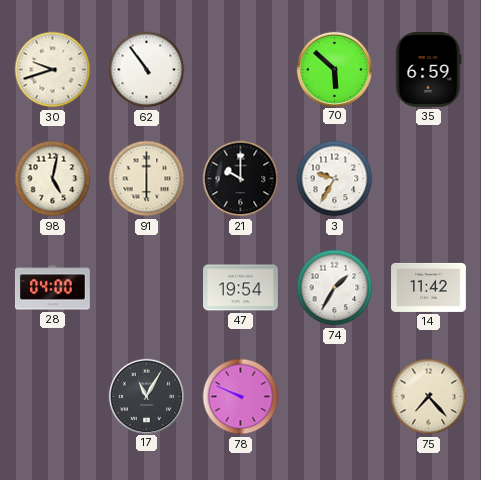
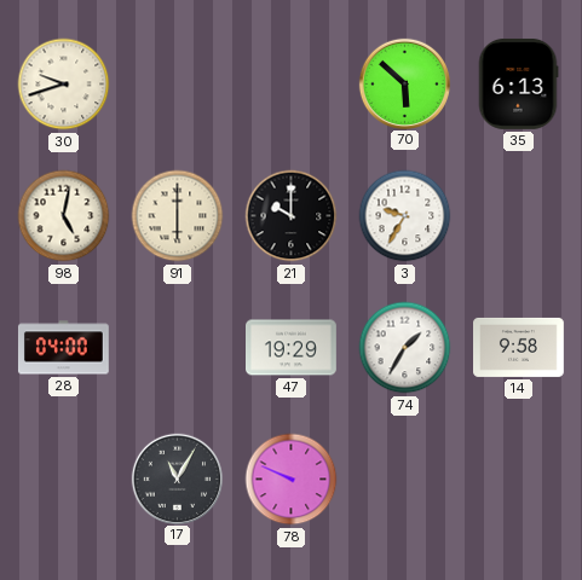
62: 10:54 -> none
35: 6:59 -> 6:13
47: 19:54 -> 19:29
14: 11:42 -> 9:58
75: 7:23 -> none
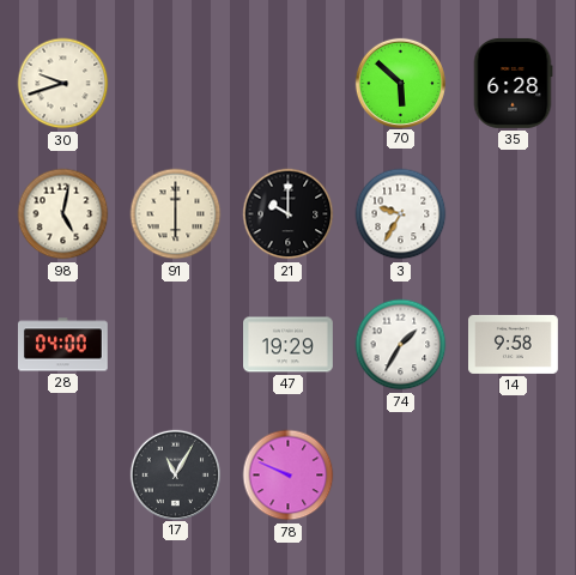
35: 6:13 -> 6:28
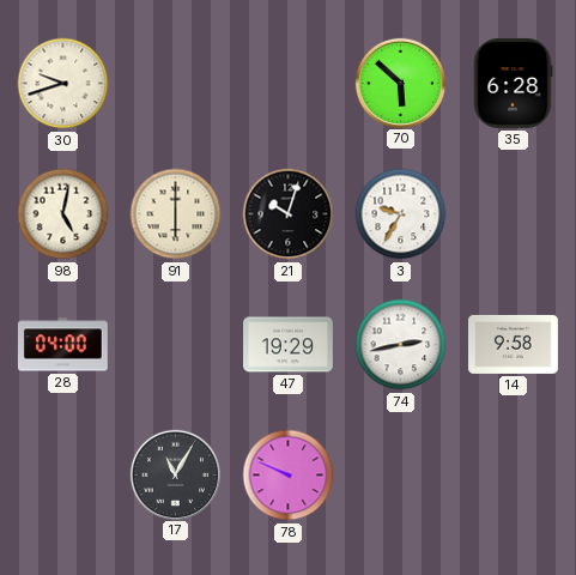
21: 10:00 -> 10:03
74: 1:35 -> 2:43
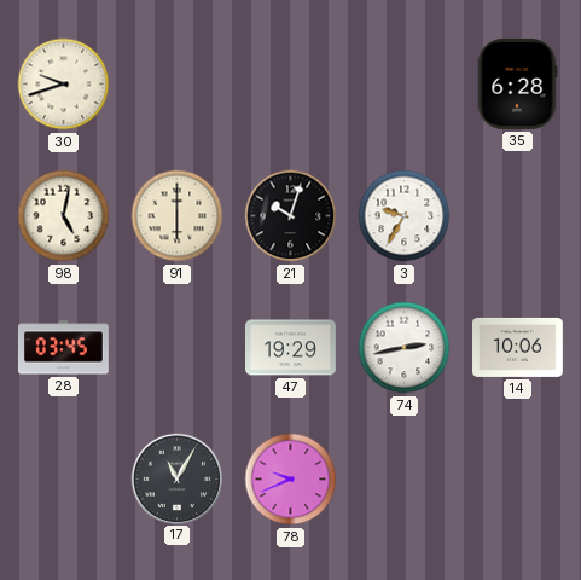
70: 5:52 -> none
28: 04:00 -> 03:45
14: 9:58 -> 10:06
78: 9:49 -> 9:41
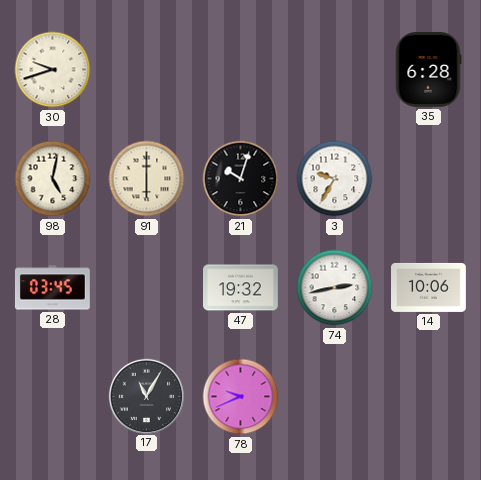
47: 19:29 -> 19:32
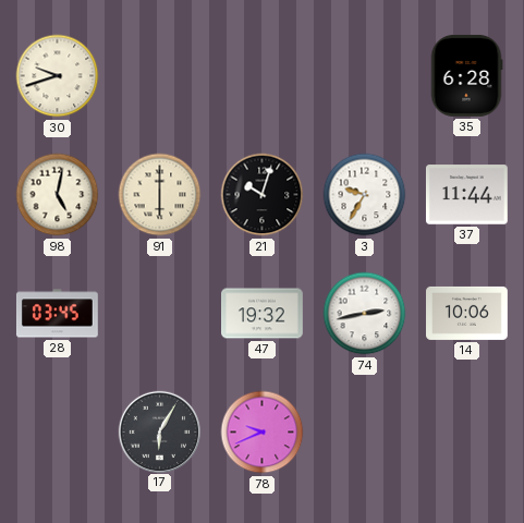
37: none -> 11:44
17: 11:05 -> 6:05
